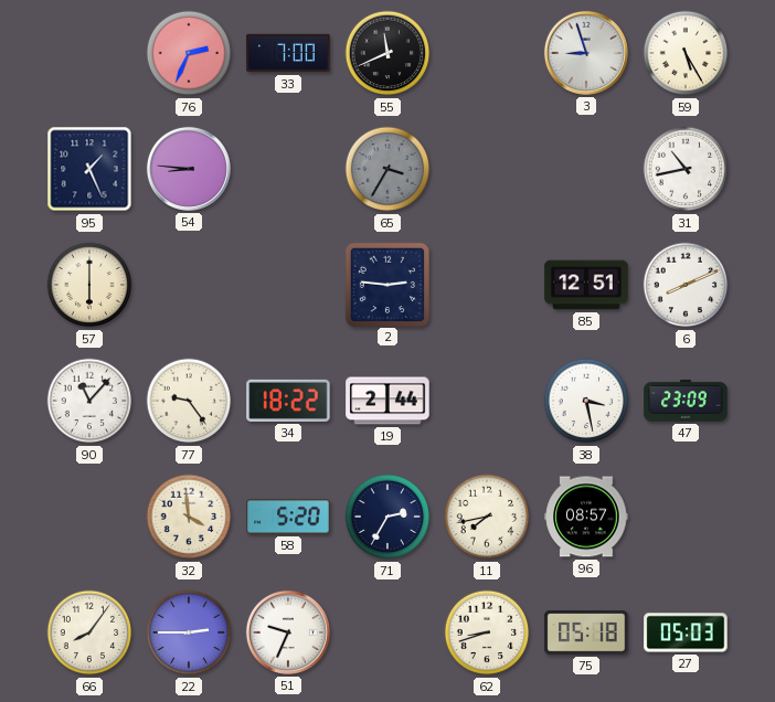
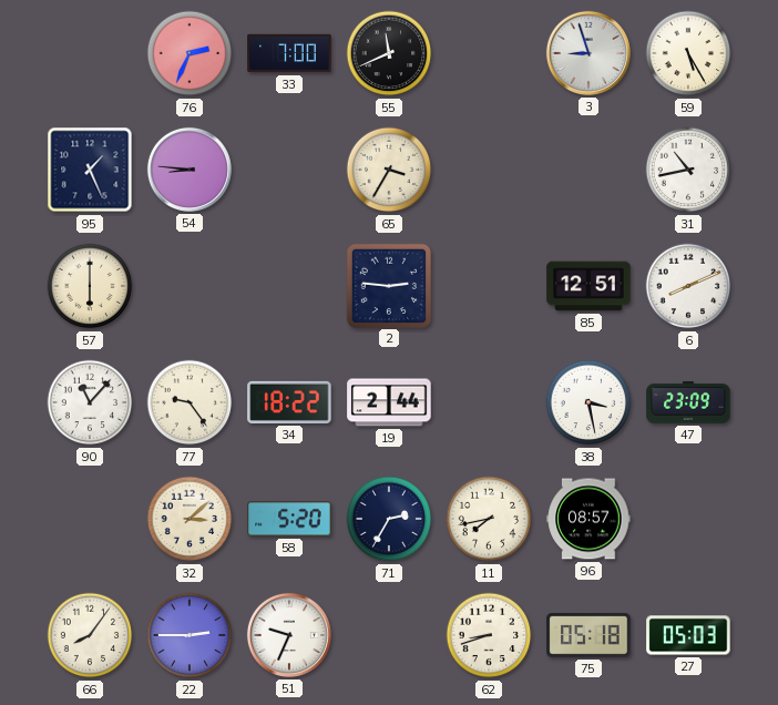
65 dial: grey -> cream
32: 3:59 -> 3:08
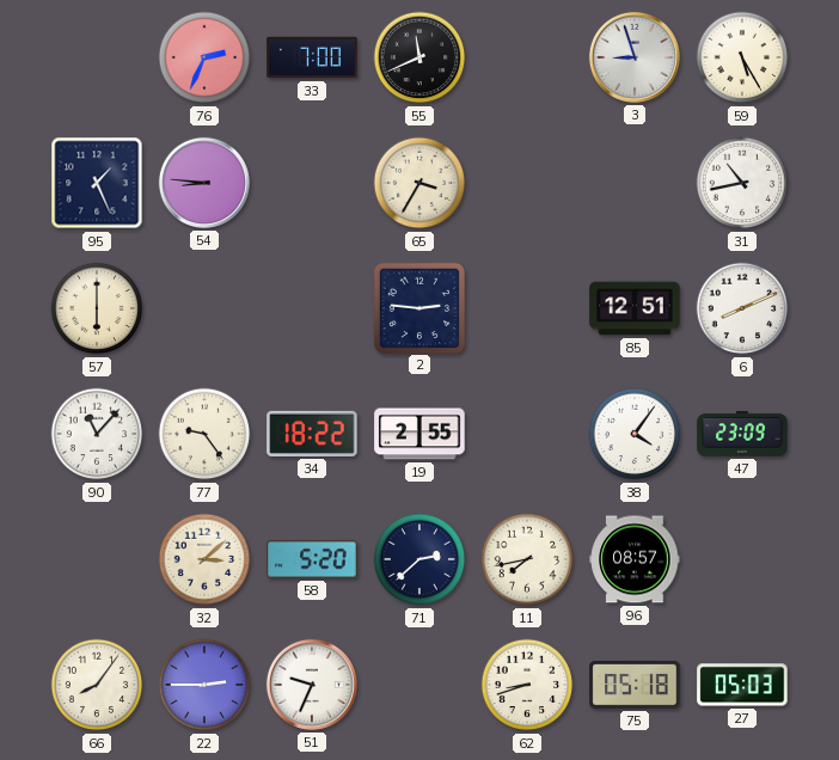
19: 2:44 -> 2:55
38: 3:28 -> 4:06
71: 2:35 -> 2:38
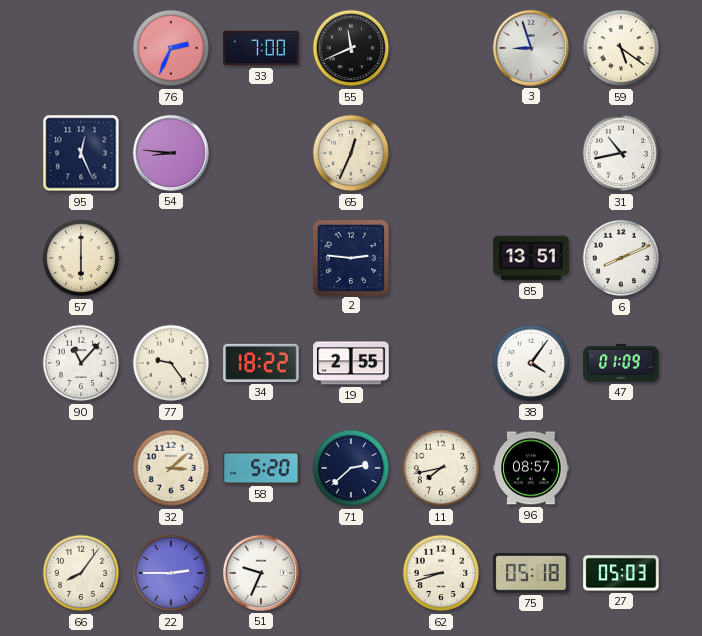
59: 5:25 -> 5:21
95: 1:26 -> 12:26
65: 3:35 -> 12:34
85: 12:51 -> 13:51
47: 23:09 -> 01:09
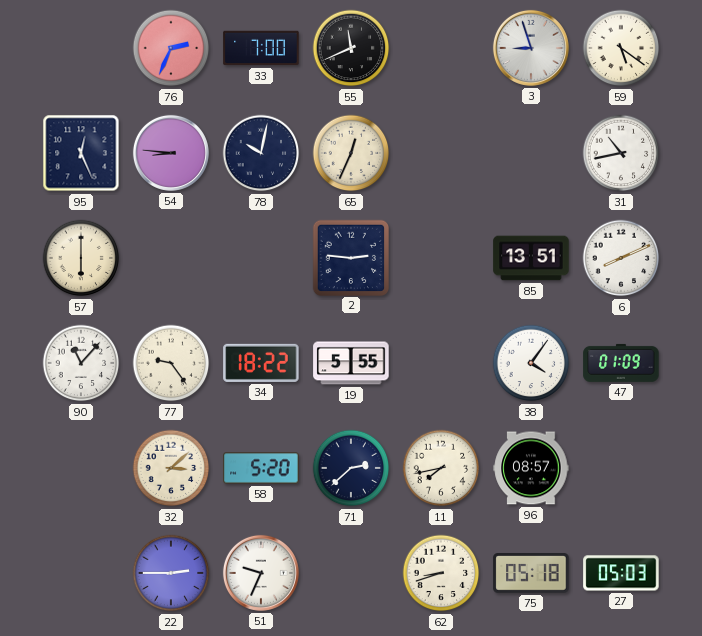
78: none -> 10:02
19: 2:55 -> 5:55
66: 8:06 -> none
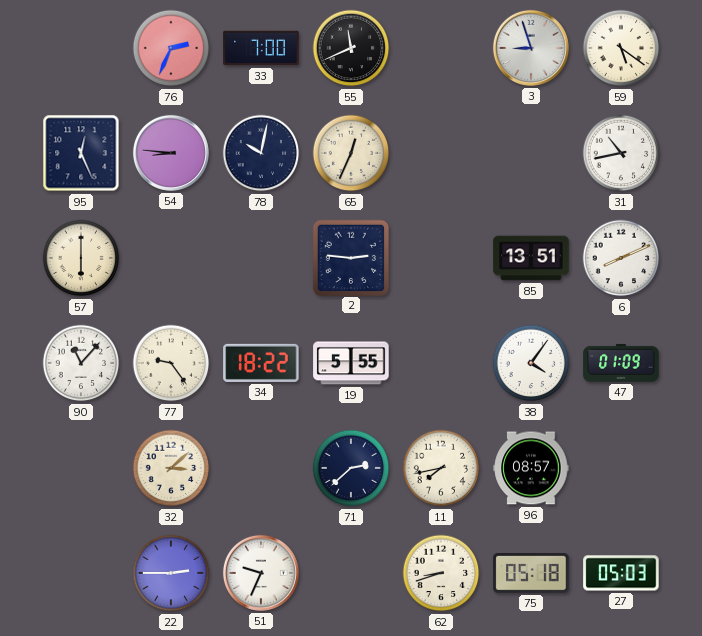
58: 5:20 -> none
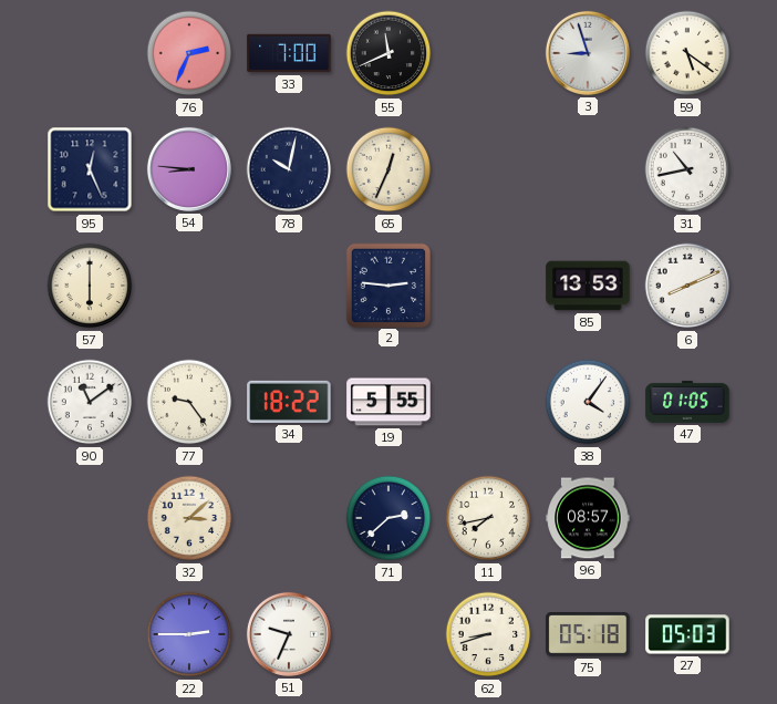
85: 13:51 -> 13:53
90: 11:07 -> 11:09
47: 01:09 -> 01:05
